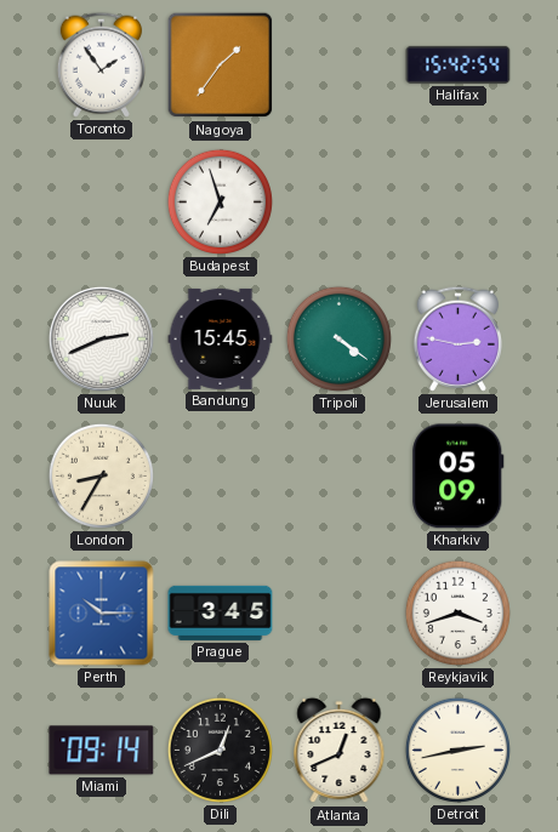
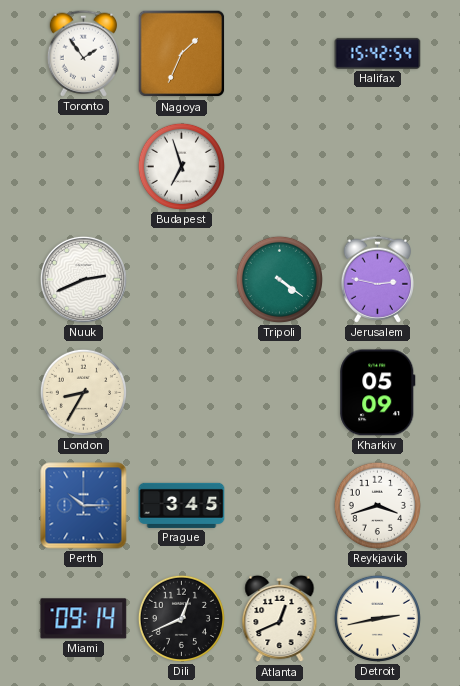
Nagoya: 1:36 -> 1:34
Bandung: 15:45 -> none
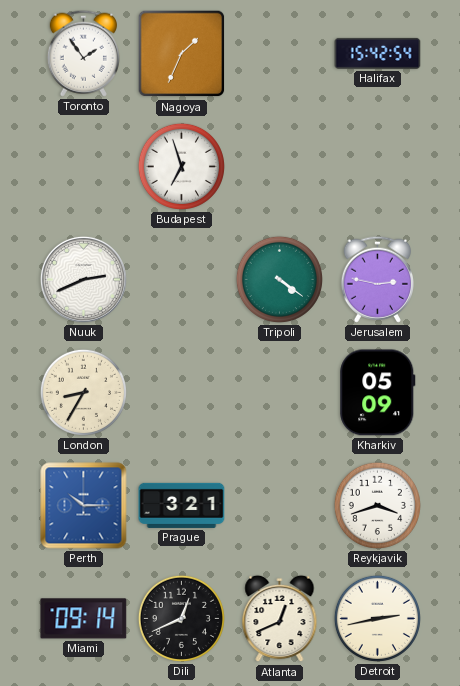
Prague: 3:45 -> 3:21
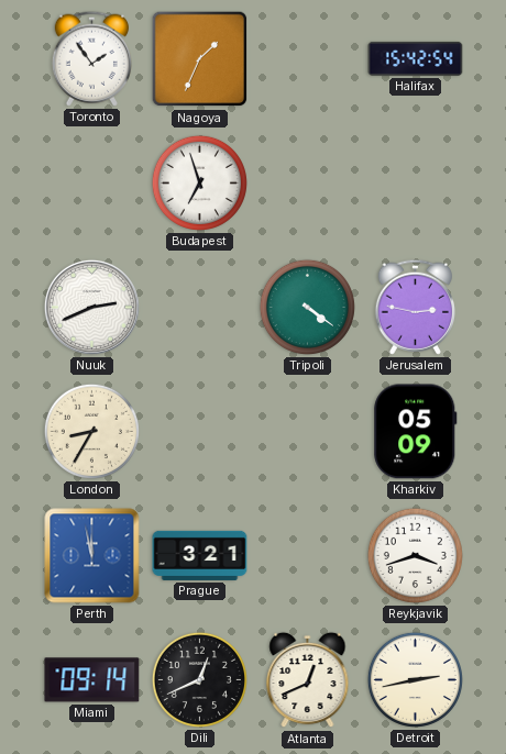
Perth: 10:15 -> 11:58
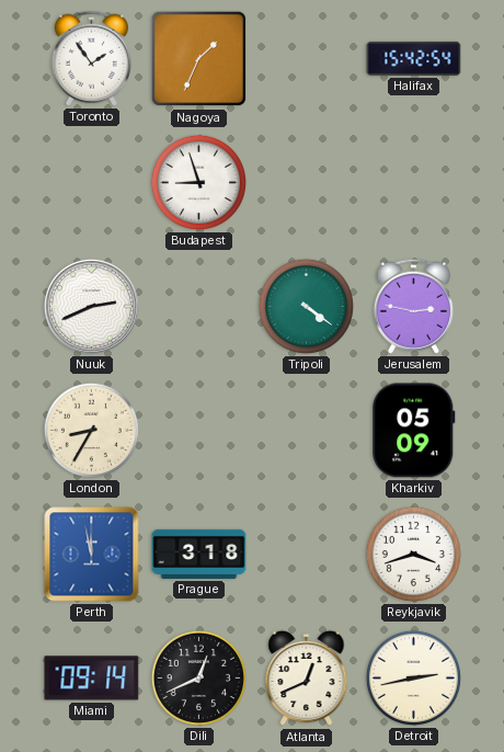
Budapest: 6:57 -> 8:57
Prague: 3:21 -> 3:18
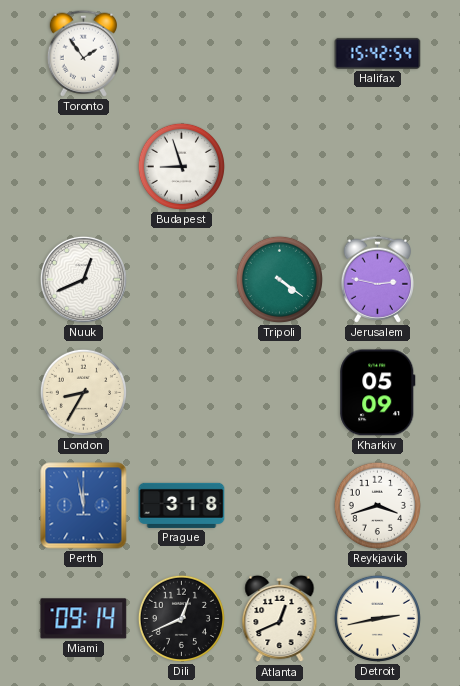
Nagoya: 1:34 -> none
Nuuk: 2:41 -> 12:41
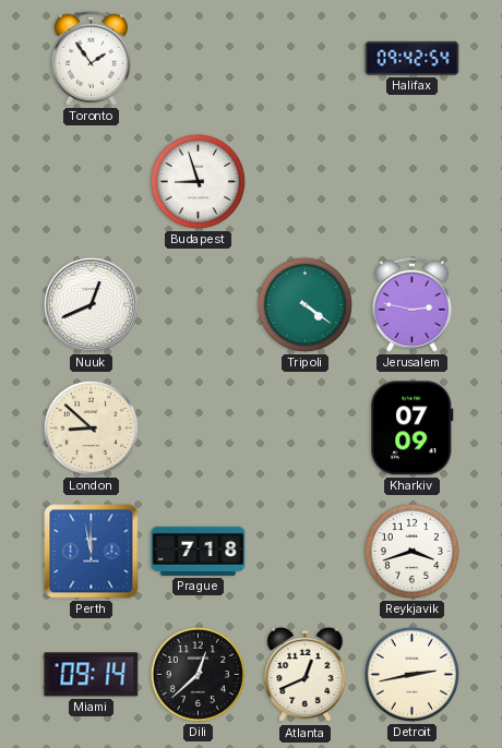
Halifax: 15:42 -> 09:42
London: 8:35 -> 8:52
Kharkiv: 05:09 -> 07:09
Prague: 3:18 -> 7:18
Dili: 12:41 -> 12:38
